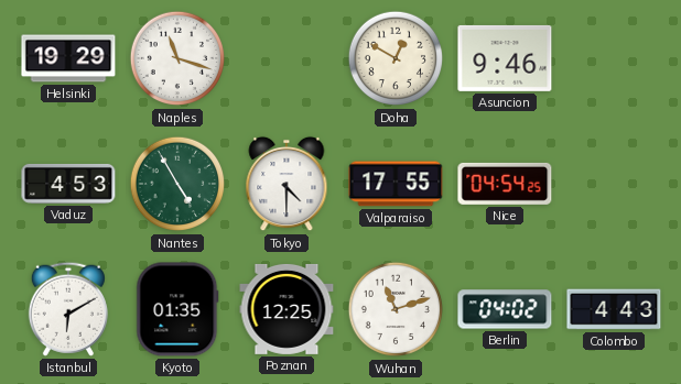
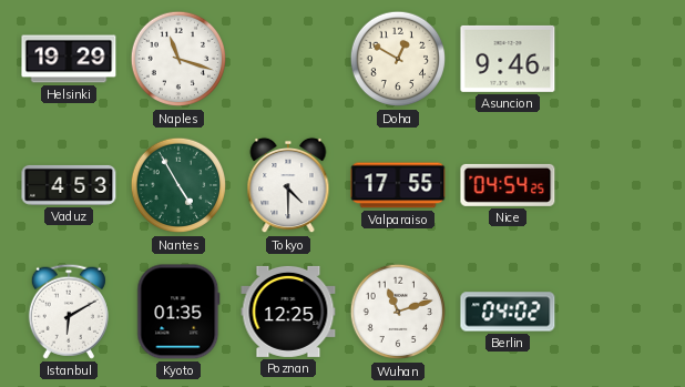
Colombo: 4:43 -> none
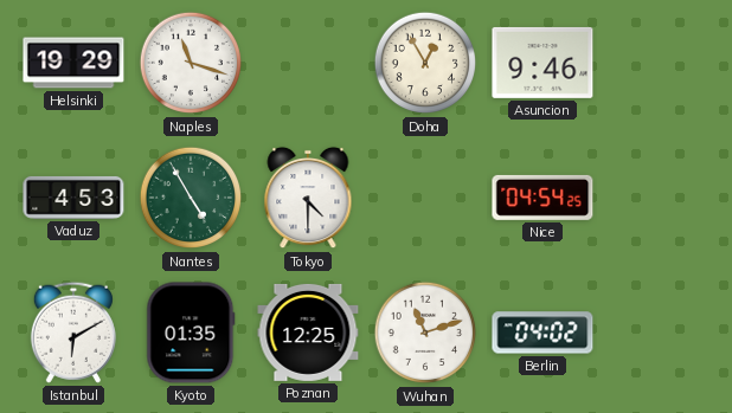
Doha: 12:50 -> 12:55
Valparaiso: 17:55 -> none
